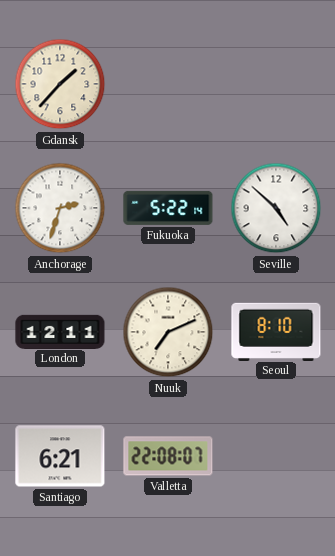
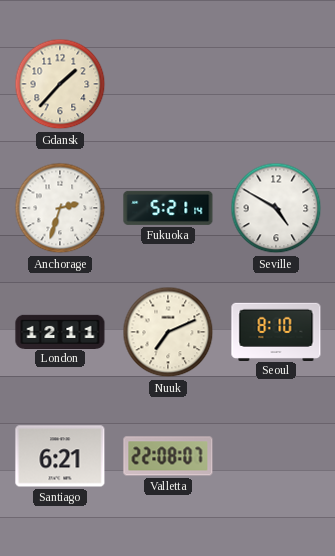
Fukuoka: 5:22 -> 5:21
Seville: 4:52 -> 4:50
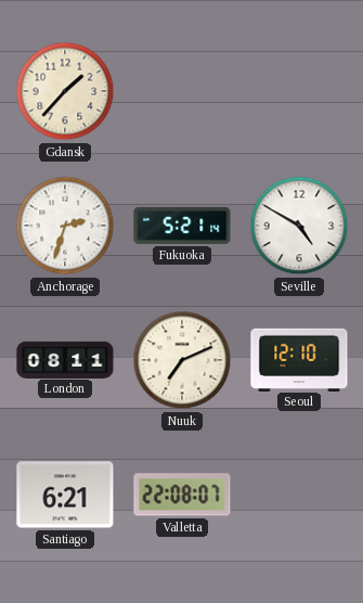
London: 12:11 -> 08:11
Seoul: 8:10 -> 12:10
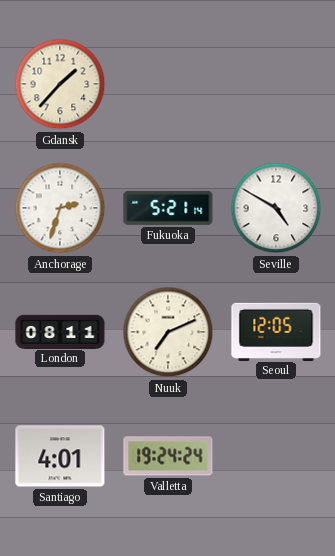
Seoul: 12:10 -> 12:05
Santiago: 6:21 -> 4:01
Valletta: 22:08 -> 19:24
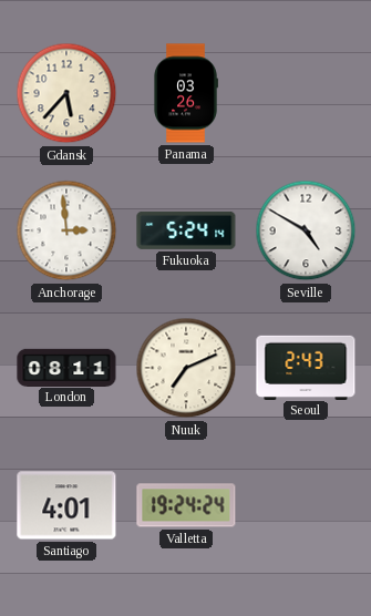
Gdansk: 1:37 -> 5:37
Panama: none -> 03:26
Anchorage: 2:33 -> 2:59
Fukuoka: 5:21 -> 5:24
Seoul: 12:05 -> 2:43
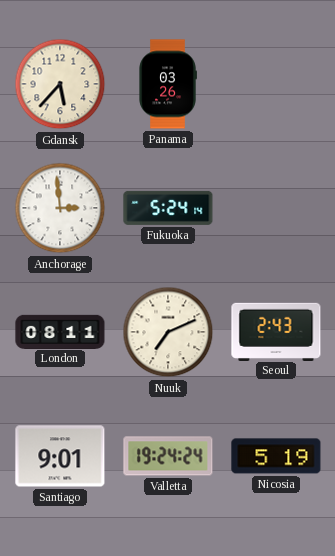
Seville: 4:50 -> none
Santiago: 4:01 -> 9:01
Nicosia: none -> 5:19
